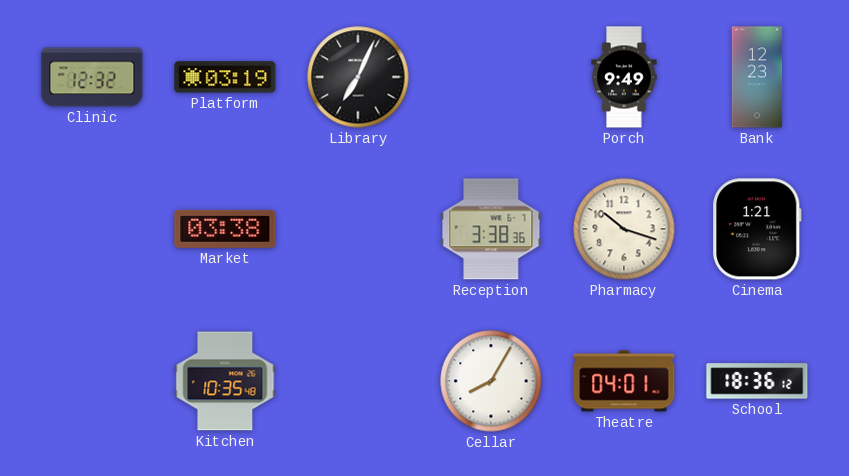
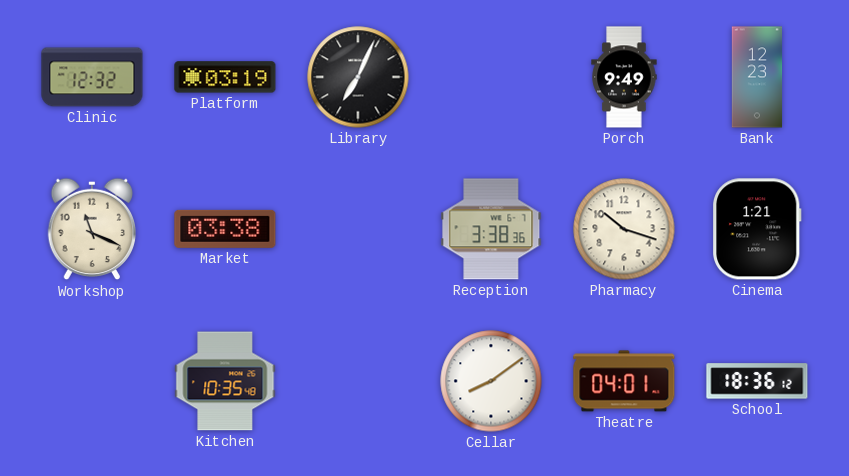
Workshop: none -> 11:19
Cellar: 8:05 -> 8:09
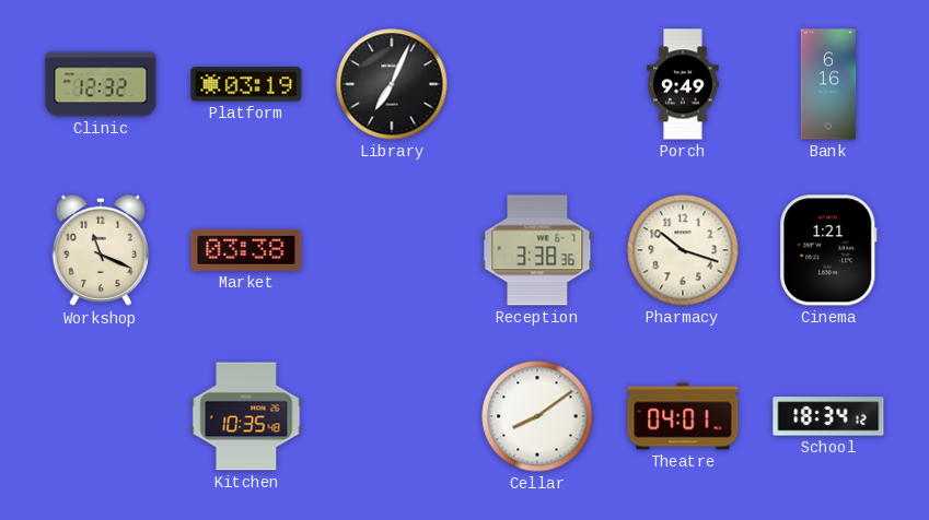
Bank: 12:23 -> 6:16
School: 18:36 -> 18:34
